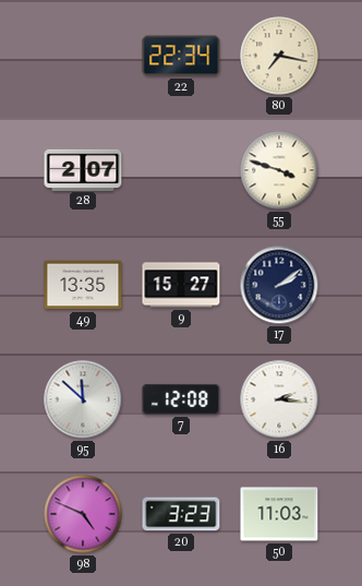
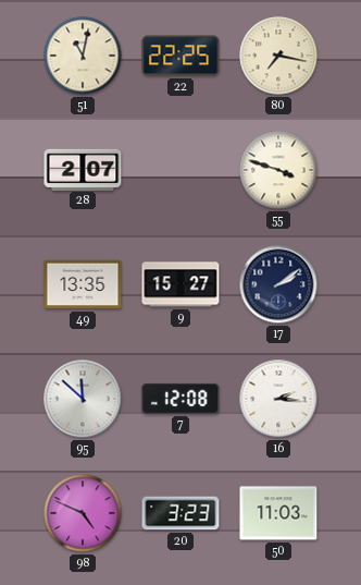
51: none -> 11:02
22: 22:34 -> 22:25
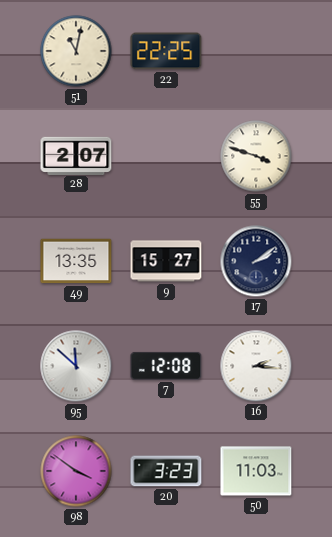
80: 7:17 -> none
98: 4:49 -> 3:51
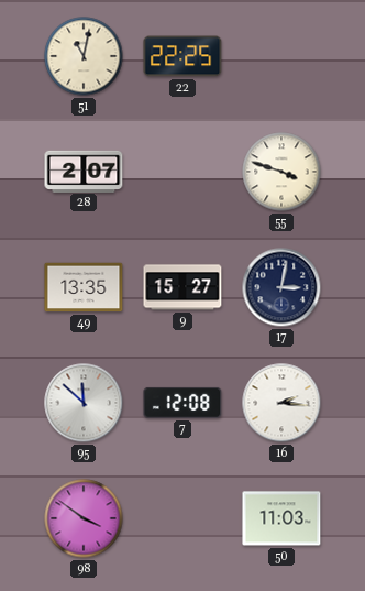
17: 2:09 -> 3:02
20: 3:23 -> none
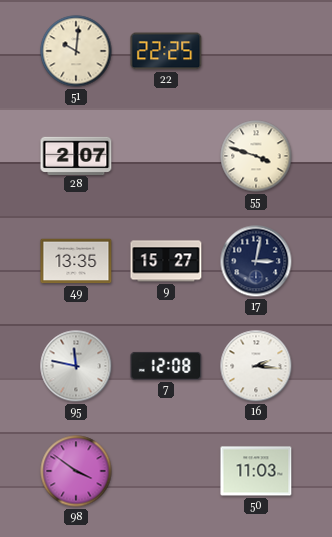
51: 11:02 -> 10:01
95: 11:52 -> 11:47
